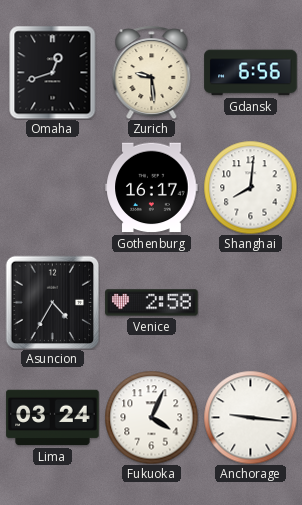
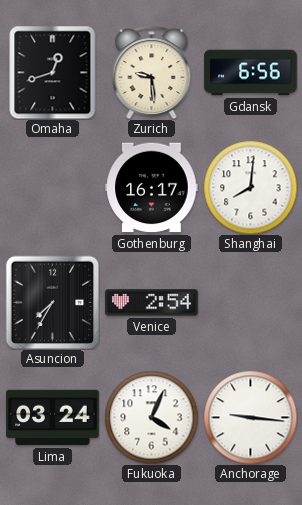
Asuncion: 4:35 -> 7:35
Venice: 2:58 -> 2:54
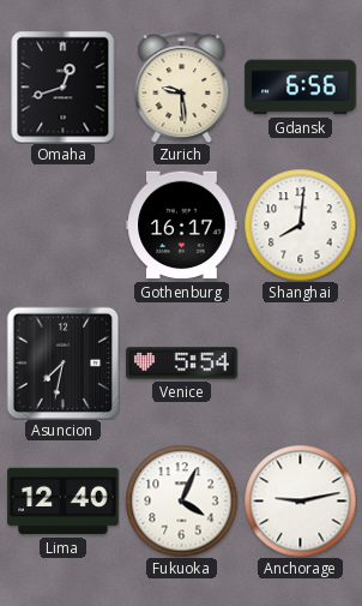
Asuncion: 7:35 -> 7:32
Venice: 2:54 -> 5:54
Lima: 03:24 -> 12:40
Anchorage: 9:16 -> 9:13
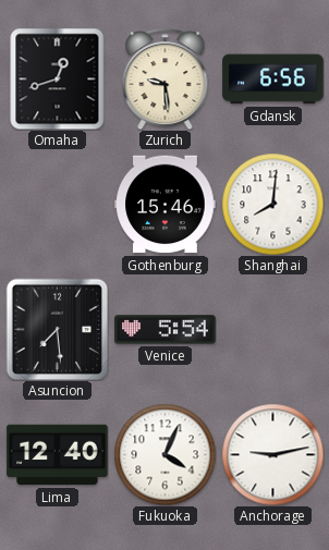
Gothenburg: 16:17 -> 15:46
Asuncion: 7:32 -> 7:29
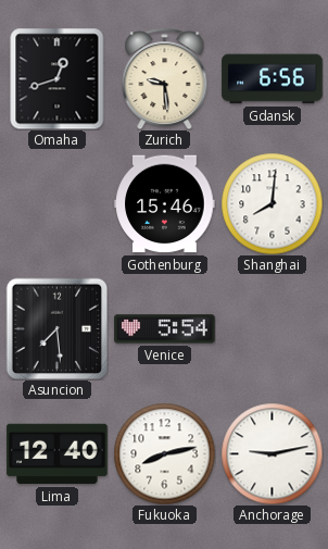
Fukuoka: 4:04 -> 8:13
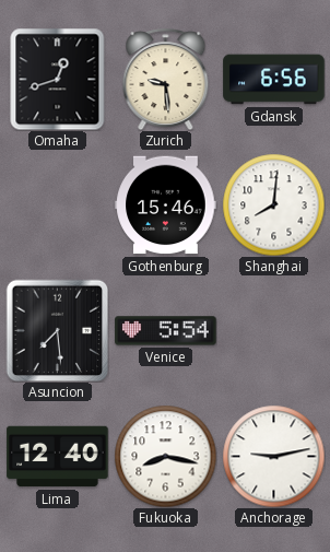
Fukuoka: 8:13 -> 8:17
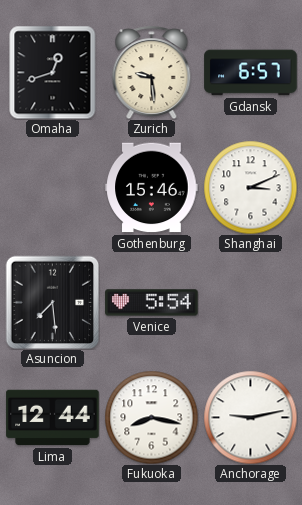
Gdansk: 6:56 -> 6:57
Shanghai: 8:01 -> 3:11
Lima: 12:40 -> 12:44
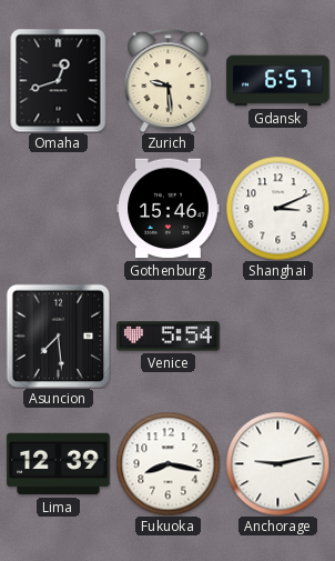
Lima: 12:44 -> 12:39
